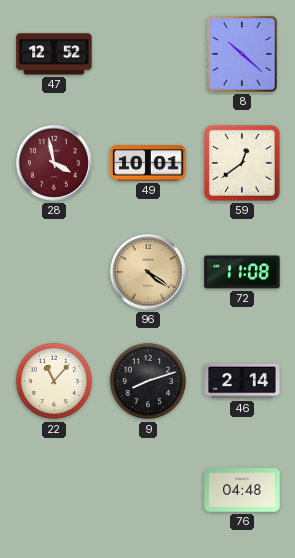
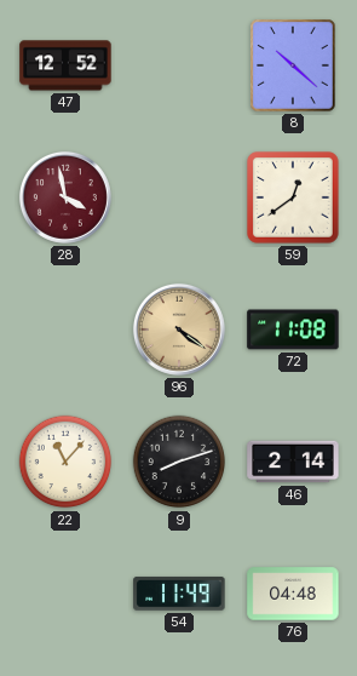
49: 10:01 -> none
54: none -> 11:49
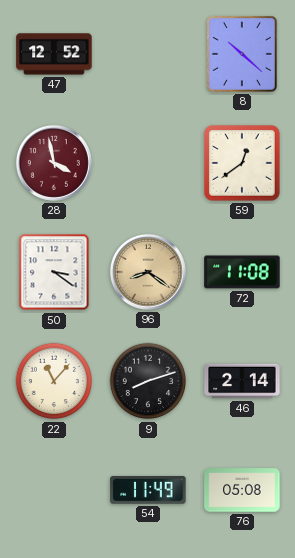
50: none -> 3:21
96: 4:21 -> 8:21
76: 04:48 -> 05:08
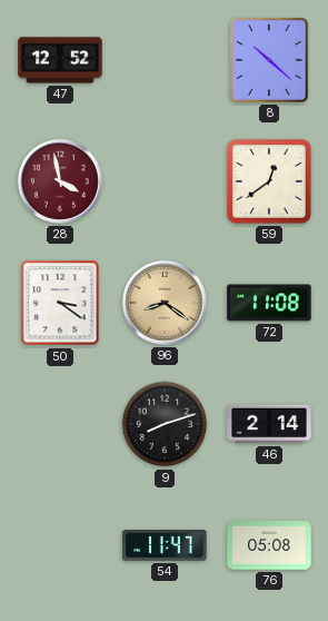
22: 11:07 -> none
54: 11:49 -> 11:47
